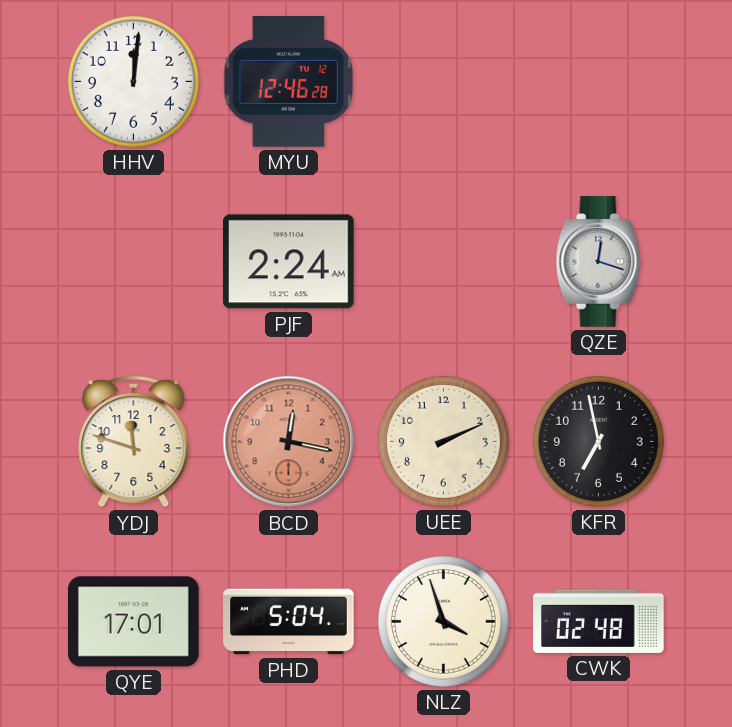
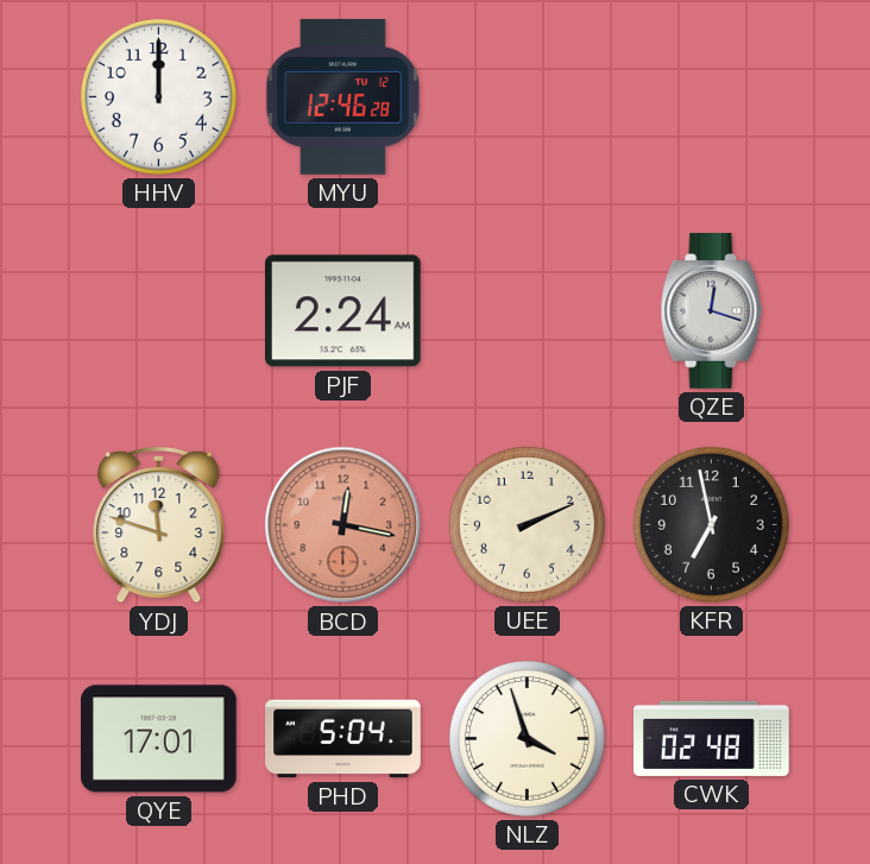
HHV: 12:01 -> 12:00
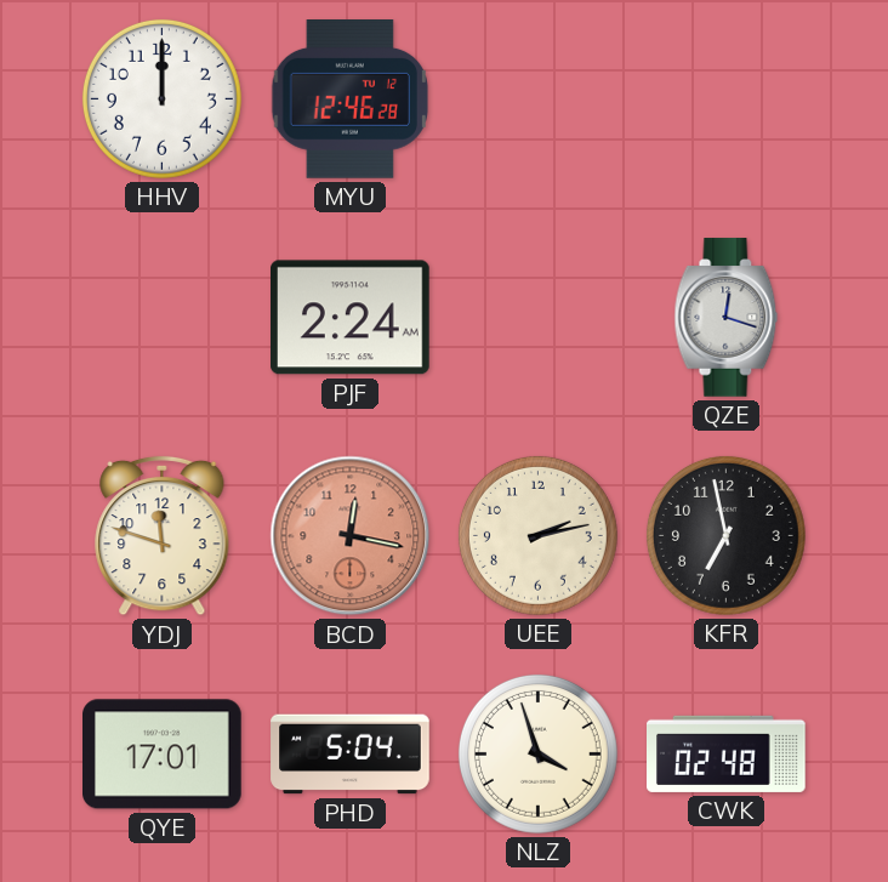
UEE: 2:11 -> 2:13
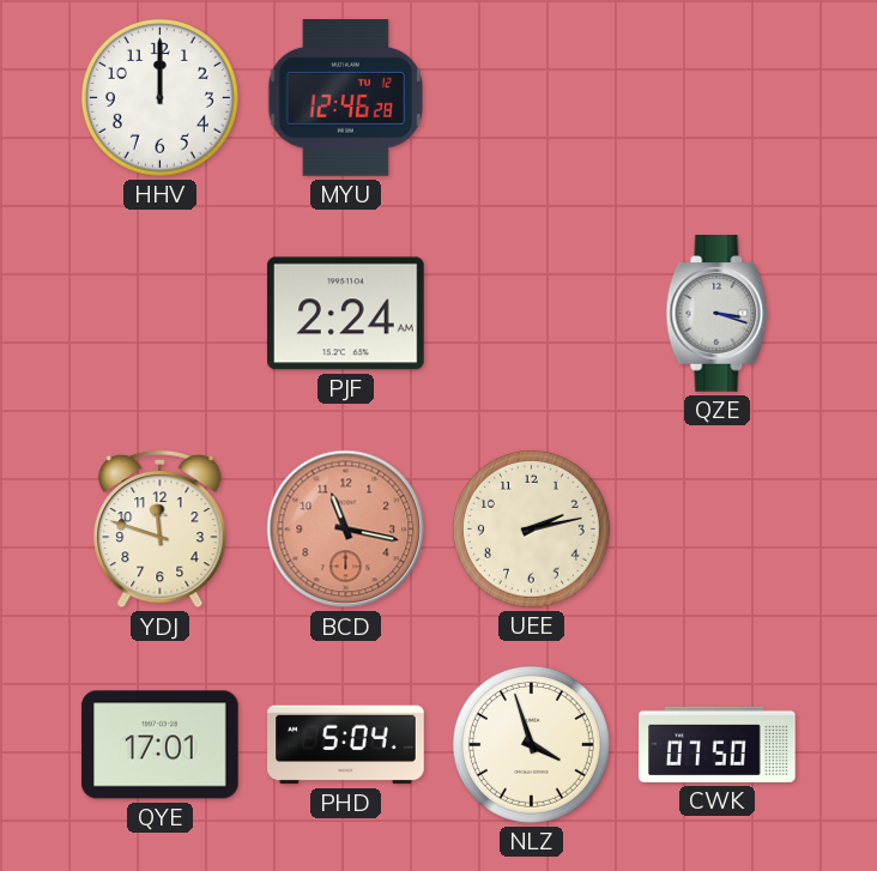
QZE: 12:18 -> 3:18
BCD: 12:17 -> 11:17
KFR: 6:58 -> none
CWK: 02:48 -> 07:50
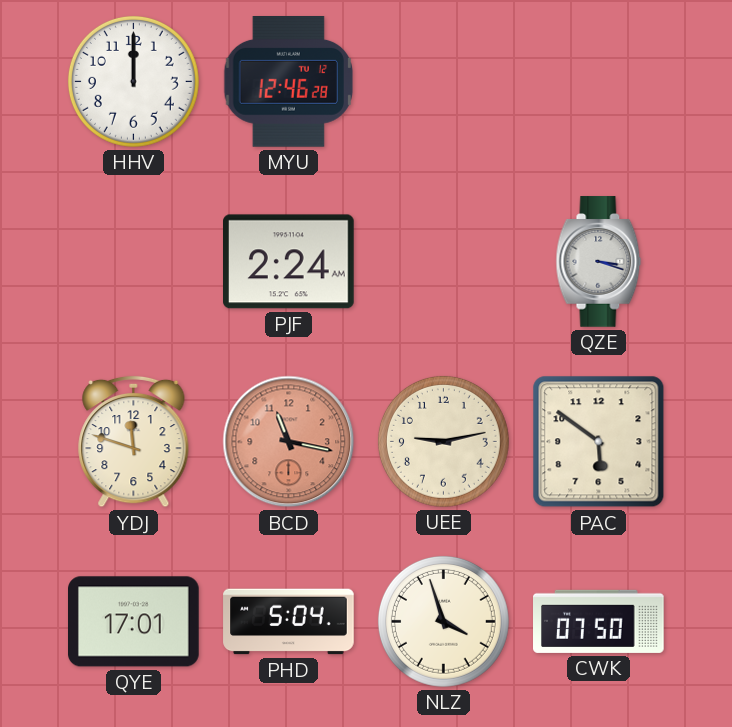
UEE: 2:13 -> 9:13
PAC: none -> 5:51
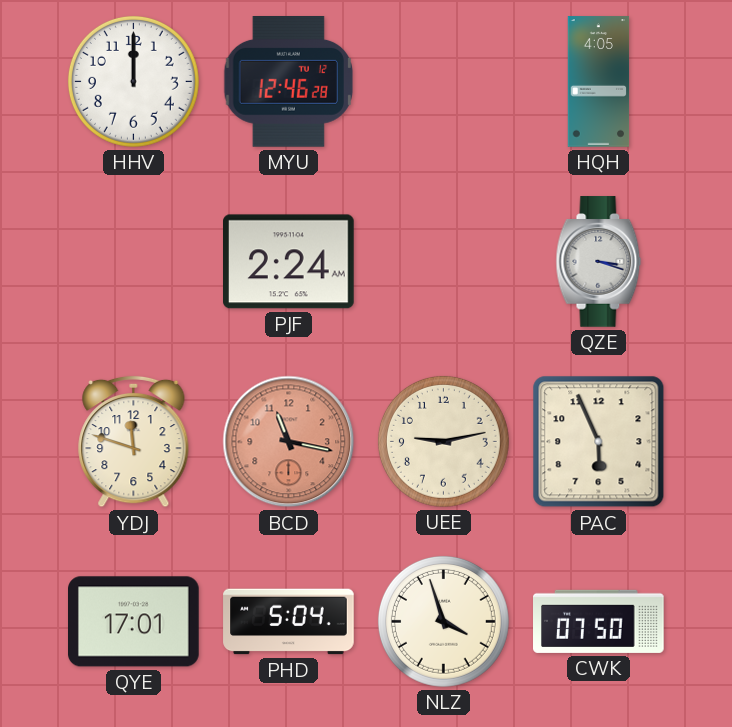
HQH: none -> 4:05
PAC: 5:51 -> 5:56
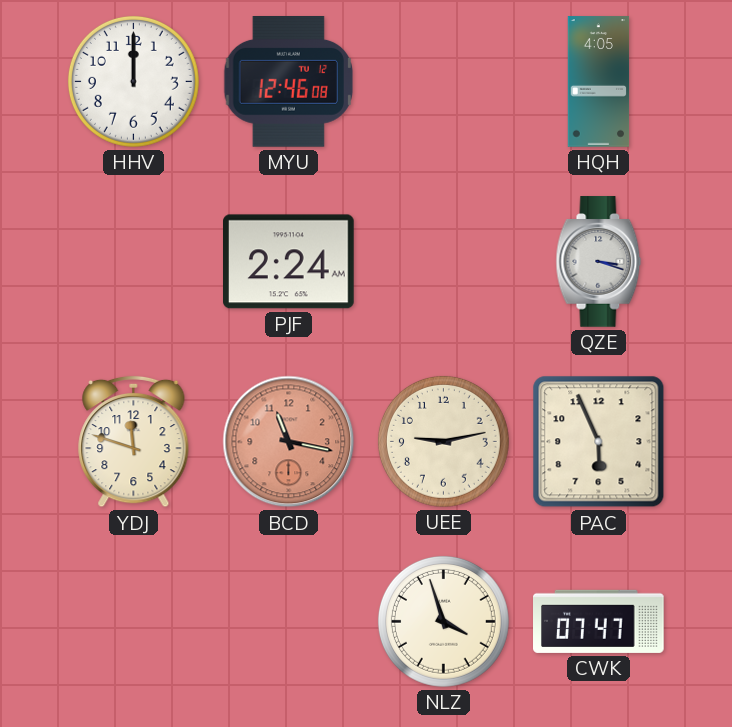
MYU: 12:46:28 -> 12:46:08
QYE: 17:01 -> none
PHD: 5:04 -> none
CWK: 07:50 -> 07:47
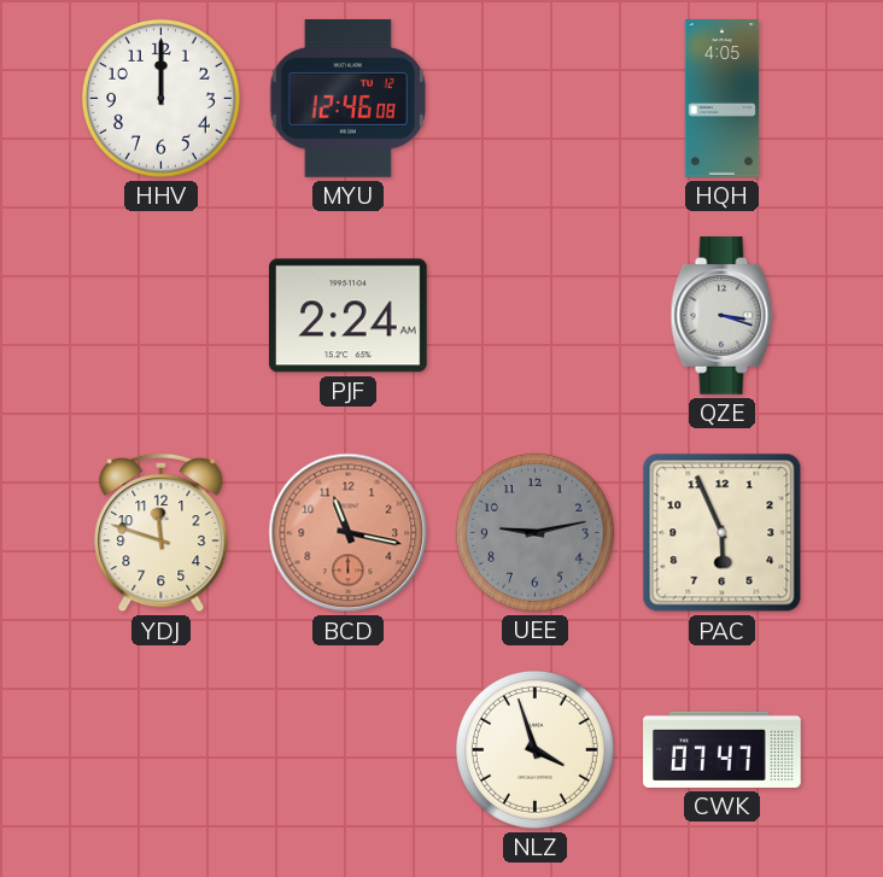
UEE dial: cream -> grey
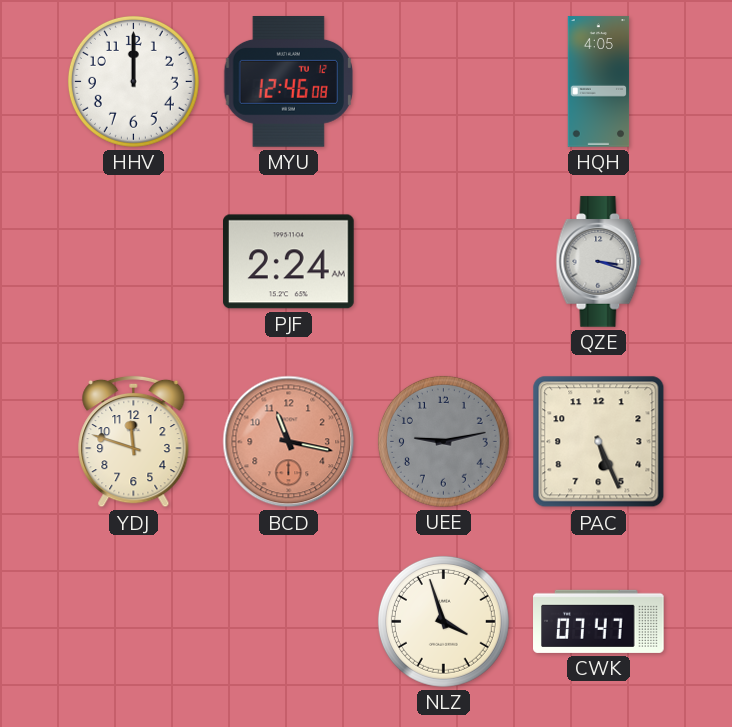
PAC: 5:56 -> 5:26
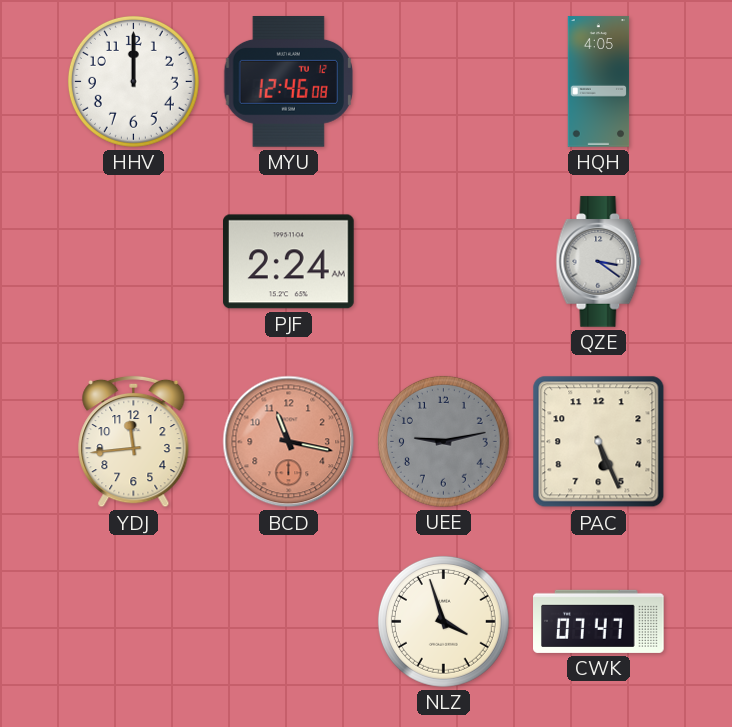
QZE: 3:18 -> 3:21
YDJ: 11:48 -> 11:44
